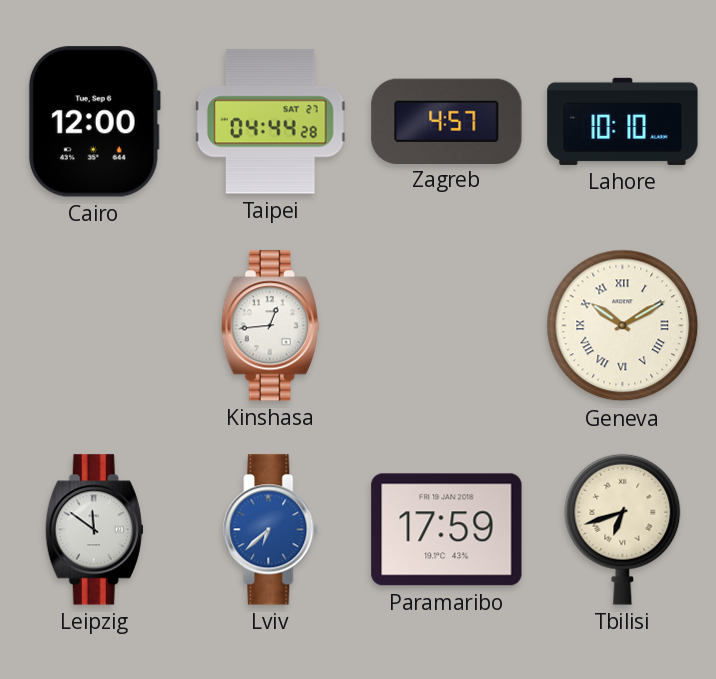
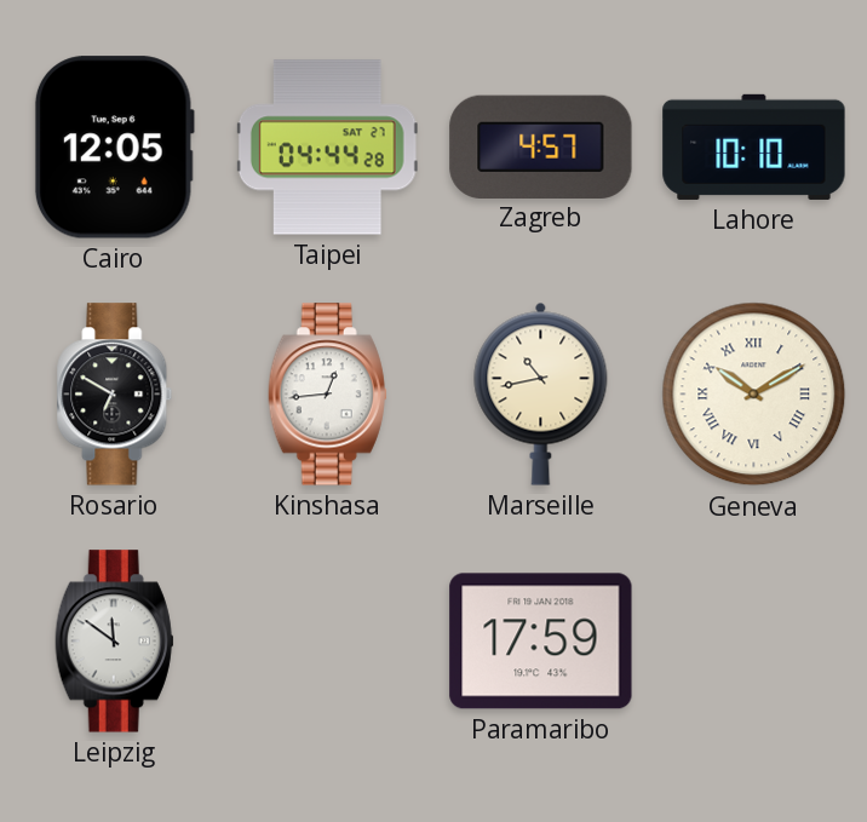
Cairo: 12:00 -> 12:05
Rosario: none -> 6:50
Marseille: none -> 10:43
Lviv: 6:38 -> none
Tbilisi: 6:42 -> none
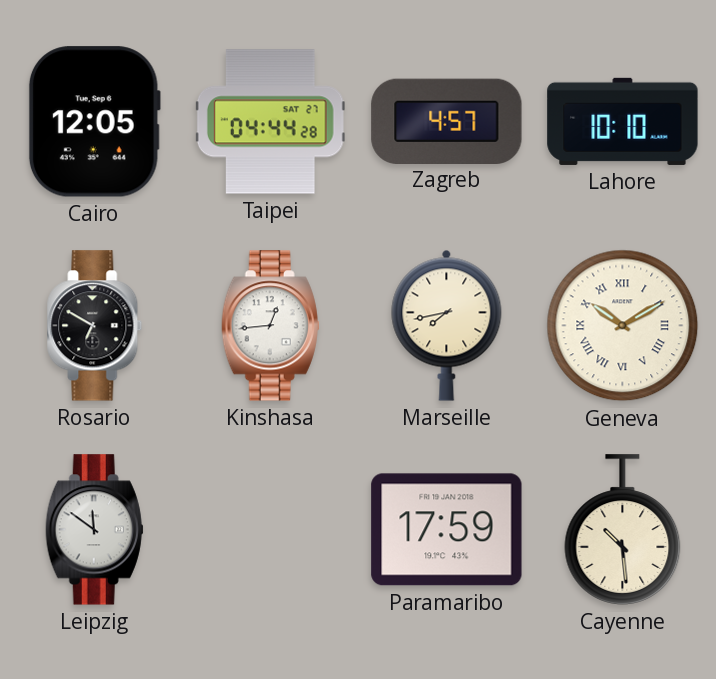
Marseille: 10:43 -> 7:43
Cayenne: none -> 10:29
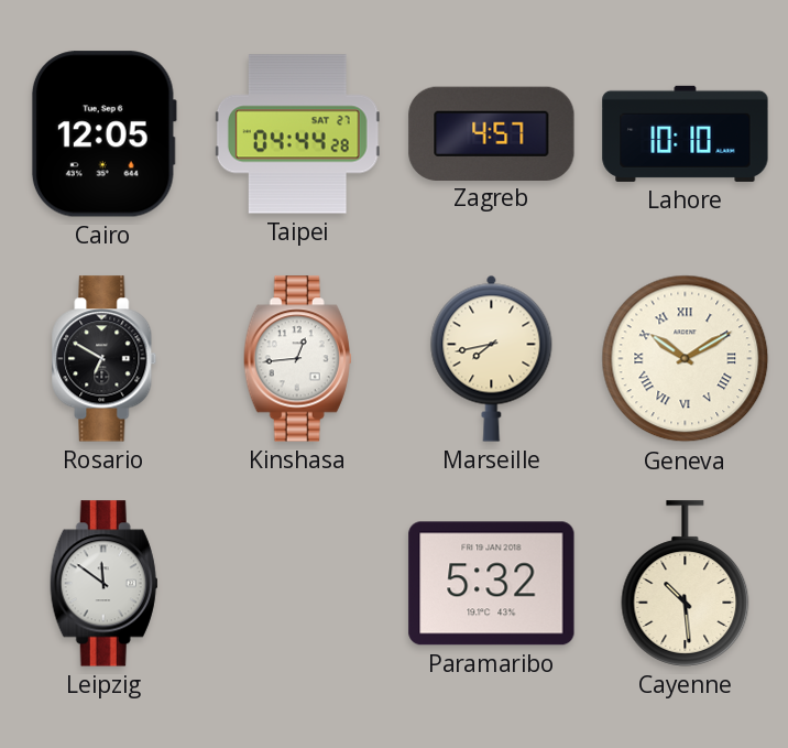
Paramaribo: 17:59 -> 5:32
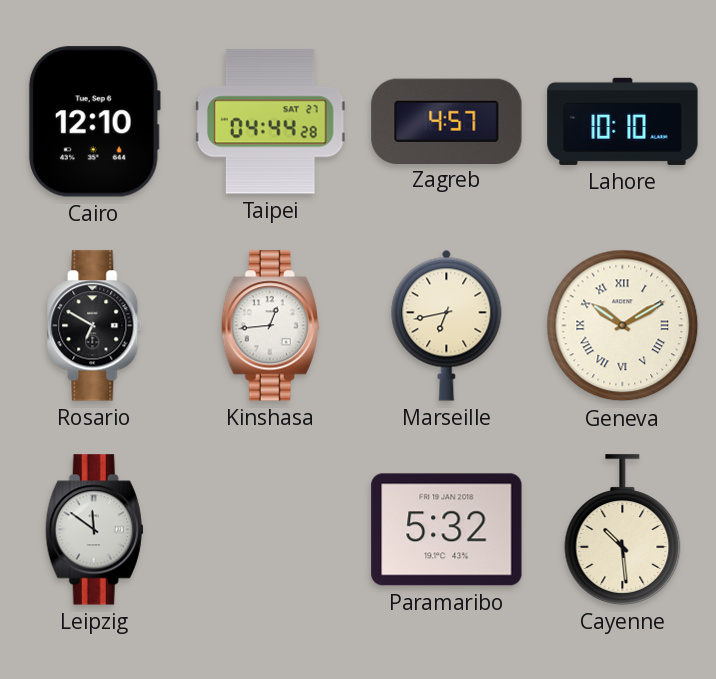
Cairo: 12:05 -> 12:10
Marseille: 7:43 -> 6:43
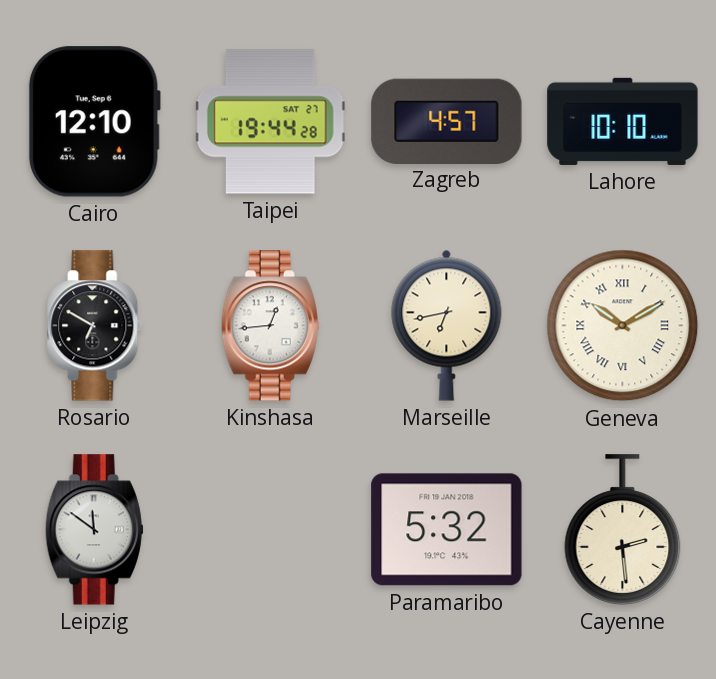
Taipei: 04:44 -> 19:44
Cayenne: 10:29 -> 2:29
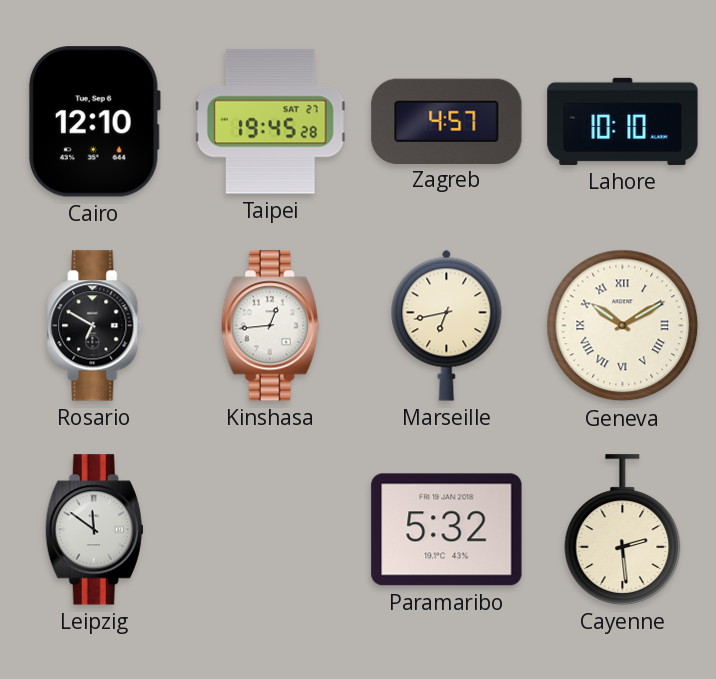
Taipei: 19:44 -> 19:45
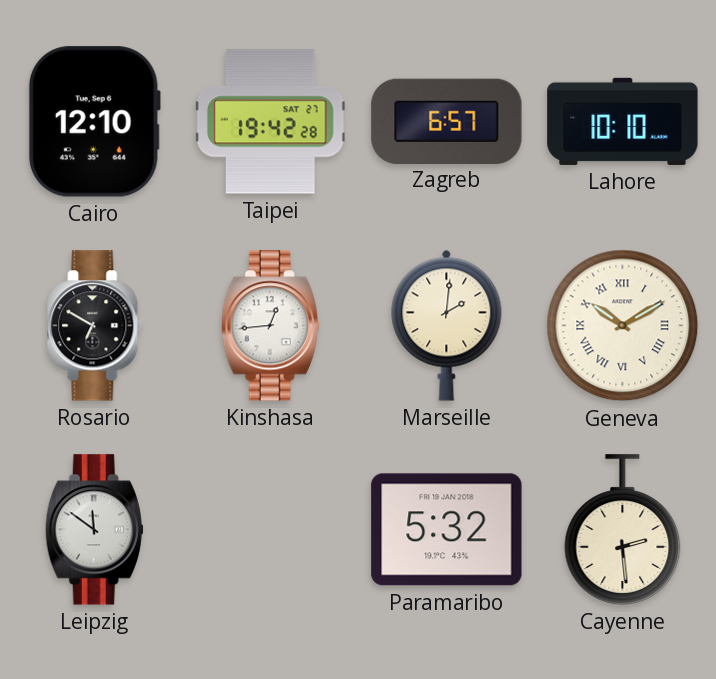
Taipei: 19:45 -> 19:42
Zagreb: 4:57 -> 6:57
Marseille: 6:43 -> 2:01
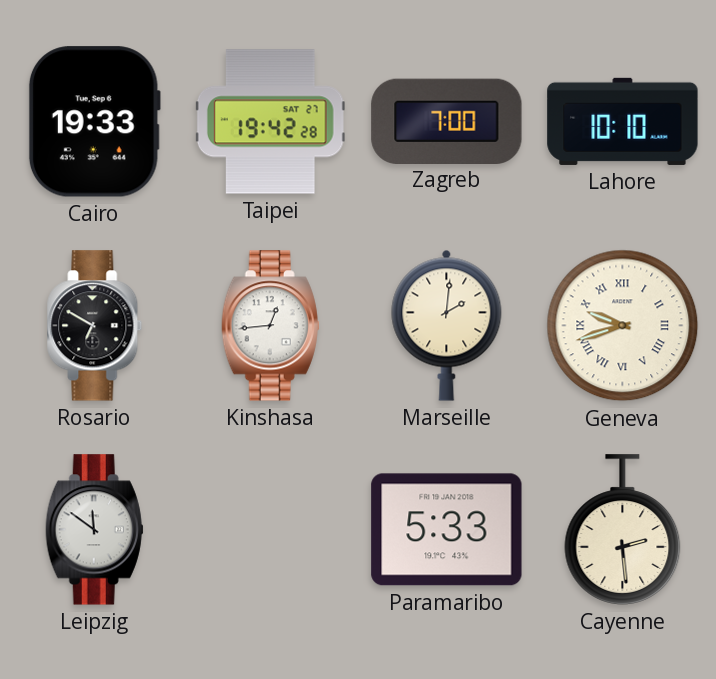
Cairo: 12:10 -> 19:33
Zagreb: 6:57 -> 7:00
Geneva: 10:10 -> 9:42
Paramaribo: 5:32 -> 5:33
